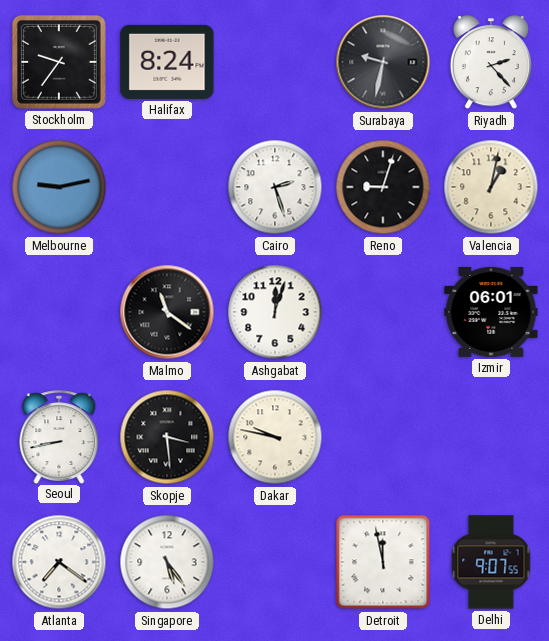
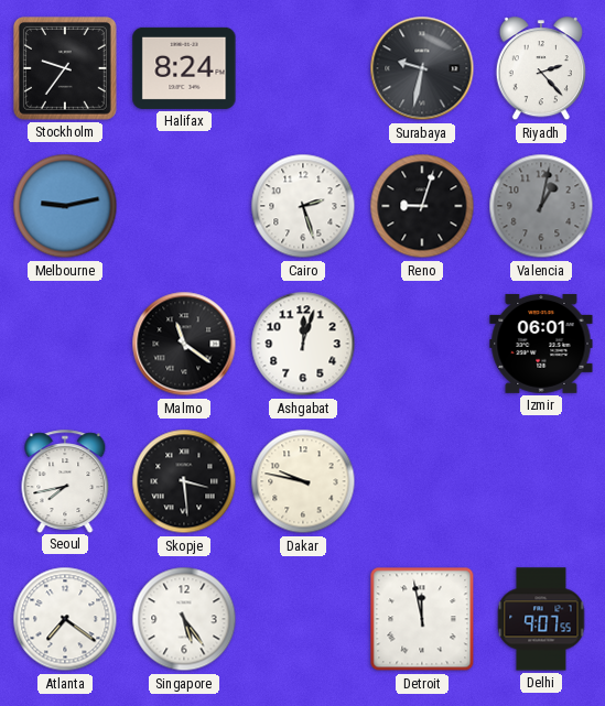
Valencia dial: cream -> grey
Seoul: 8:43 -> 7:43
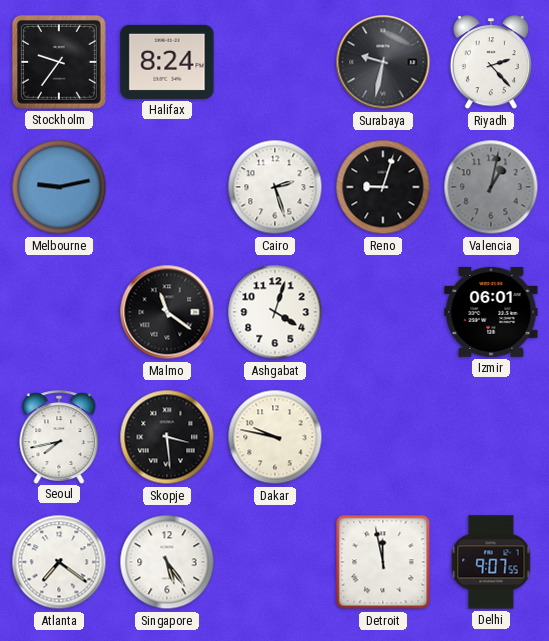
Ashgabat: 12:03 -> 4:03
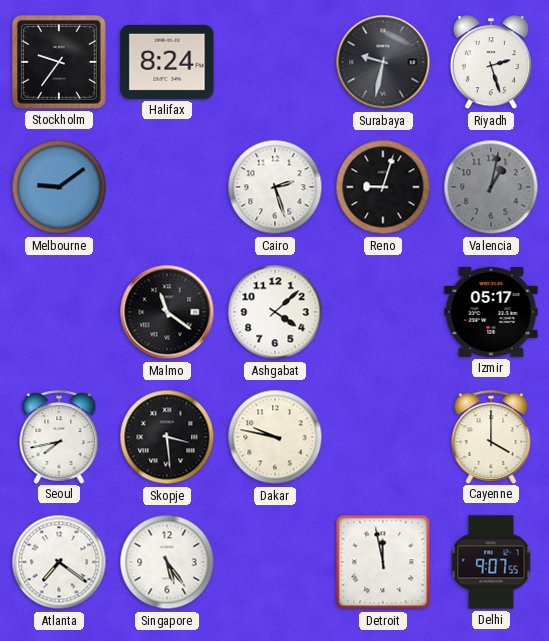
Riyadh: 2:23 -> 2:27
Melbourne: 9:13 -> 9:09
Ashgabat: 4:03 -> 4:08
Izmir: 06:01 -> 05:17
Cayenne: none -> 4:00
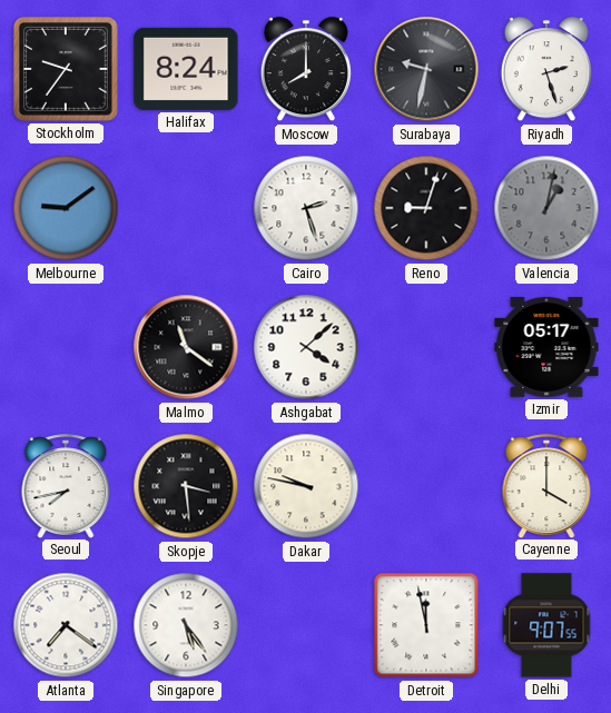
Moscow: none -> 8:00
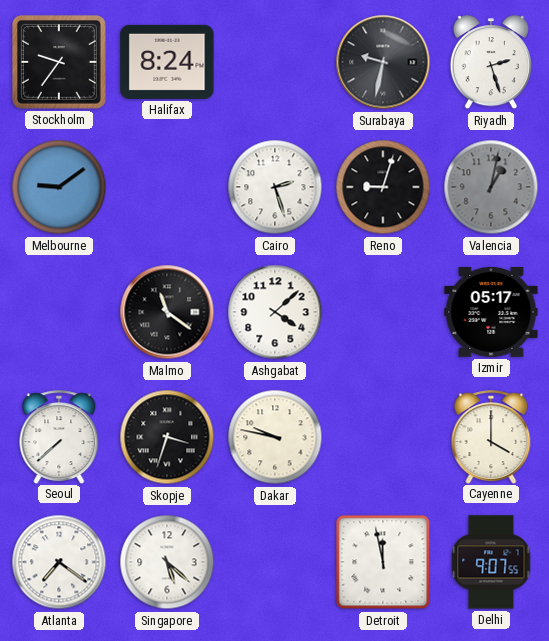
Moscow: 8:00 -> none
Seoul: 7:43 -> 7:38
Skopje: 3:29 -> 3:33
Singapore: 5:24 -> 5:22
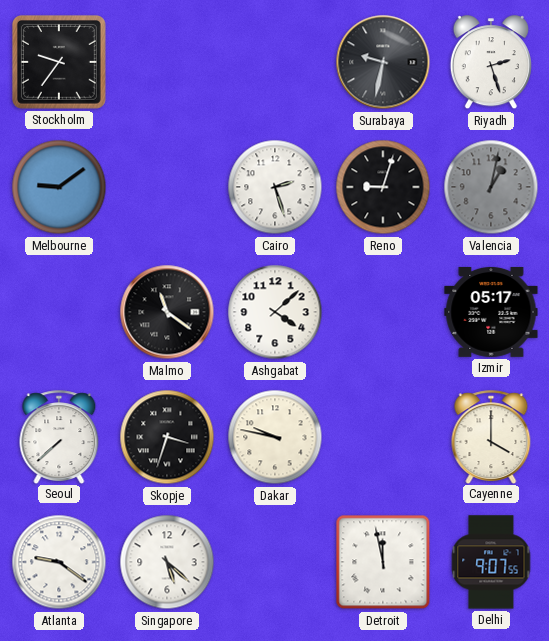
Halifax: 8:24 -> none
Atlanta: 7:21 -> 9:21
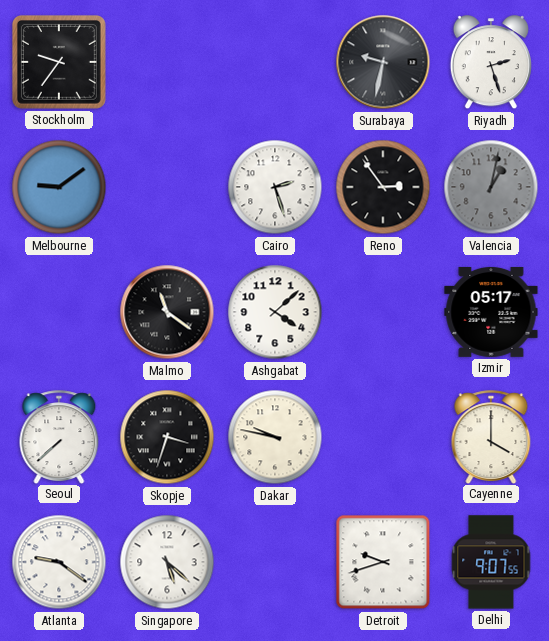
Reno: 9:03 -> 2:54
Detroit: 11:58 -> 9:42
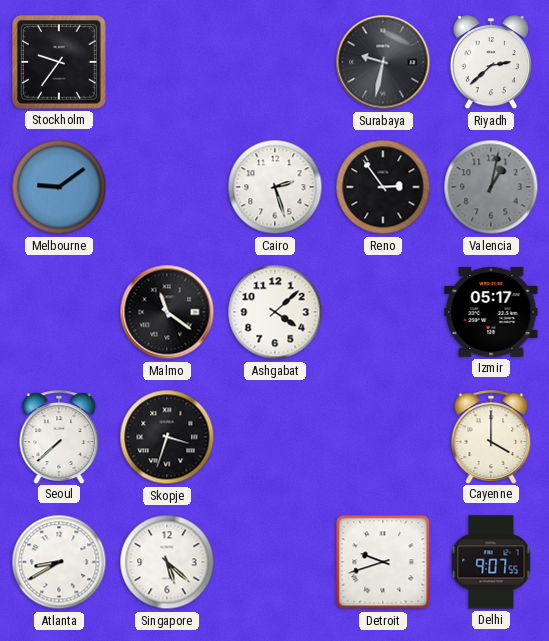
Riyadh: 2:27 -> 2:38
Dakar: 9:47 -> none
Atlanta: 9:21 -> 8:40
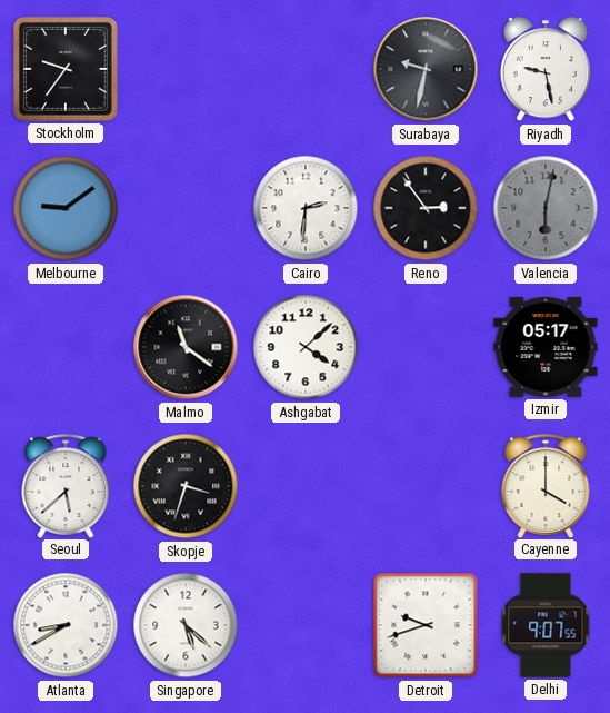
Riyadh: 2:38 -> 9:28
Cairo: 2:27 -> 2:31
Valencia: 1:02 -> 6:02
Seoul: 7:38 -> 5:38
